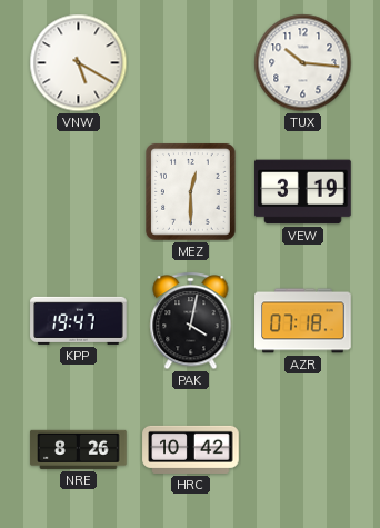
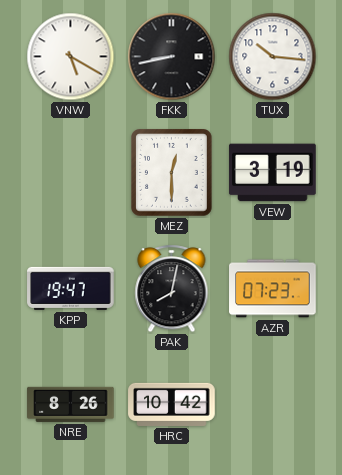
FKK: none -> 8:43
PAK: 4:02 -> 8:02
AZR: 07:18 -> 07:23
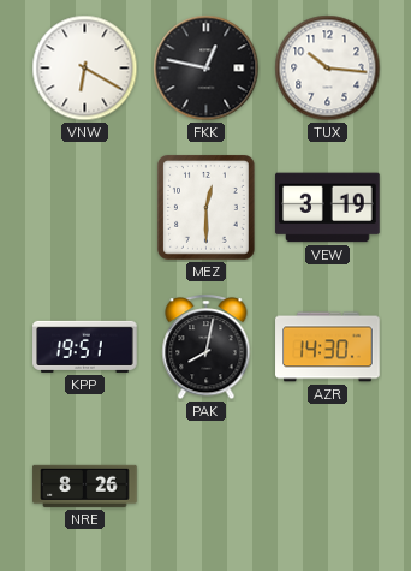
VNW: 5:20 -> 6:20
FKK: 8:43 -> 12:47
KPP: 19:47 -> 19:51
AZR: 07:23 -> 14:30
HRC: 10:42 -> none
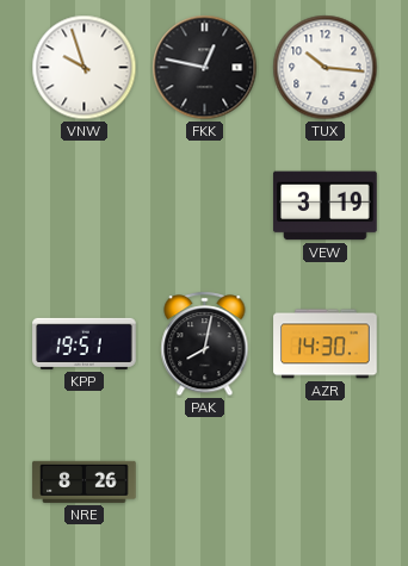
VNW: 6:20 -> 9:57
MEZ: 12:30 -> none
